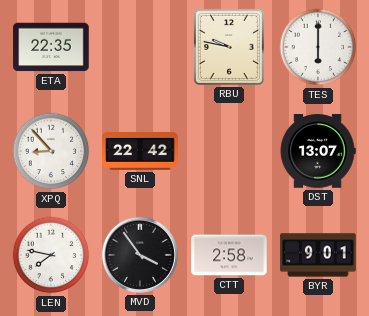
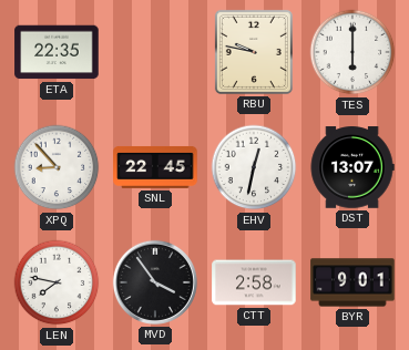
SNL: 22:42 -> 22:45
EHV: none -> 12:32
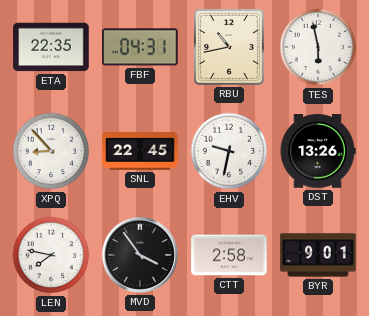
FBF: none -> 04:31
RBU: 9:47 -> 10:43
TES: 6:00 -> 5:58
EHV: 12:32 -> 9:32
DST: 13:07 -> 13:26
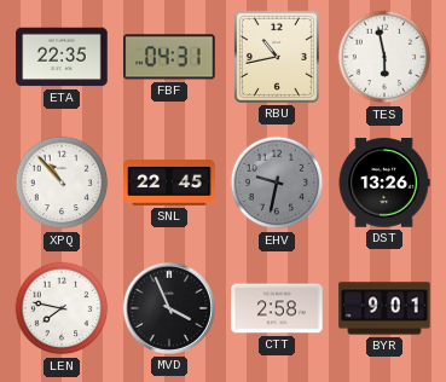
XPQ: 8:53 -> 10:53
EHV dial: white -> grey
MVD: 3:54 -> 3:56
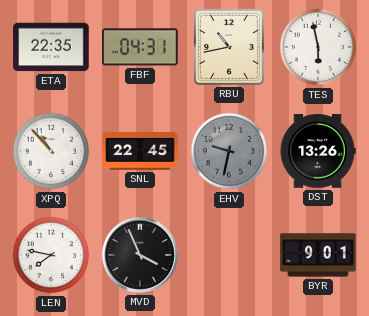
CTT: 2:58 -> none
